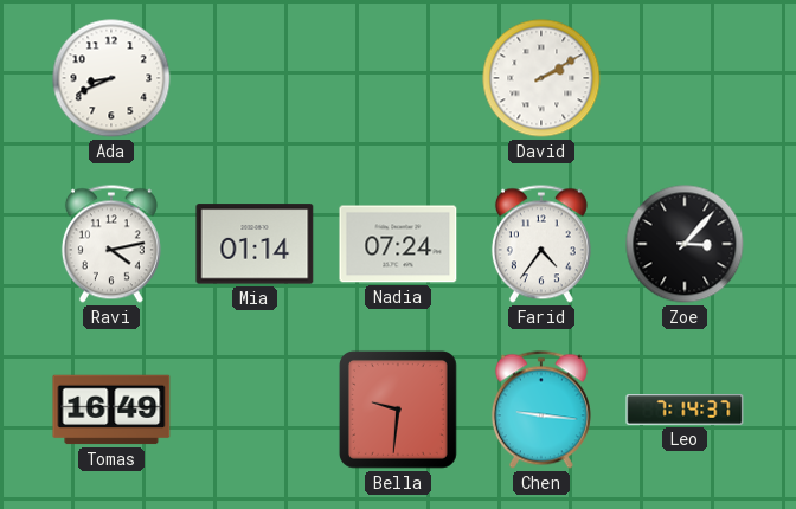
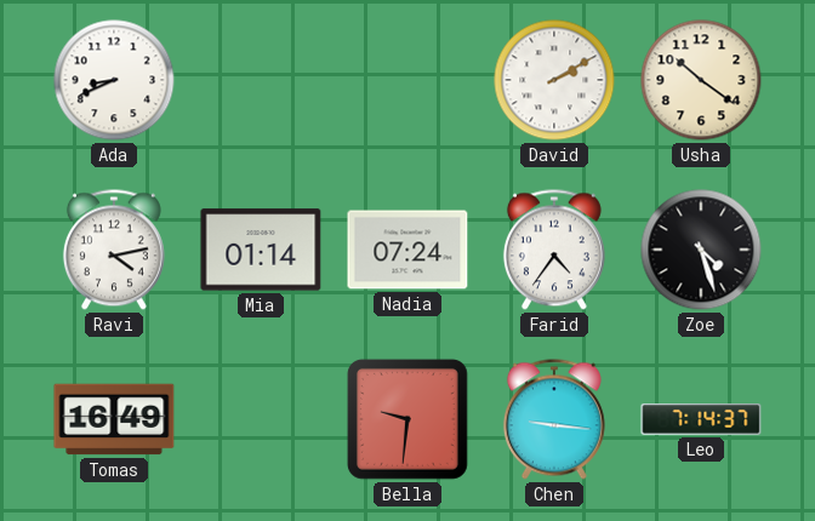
Usha: none -> 10:21
Zoe: 3:07 -> 4:27
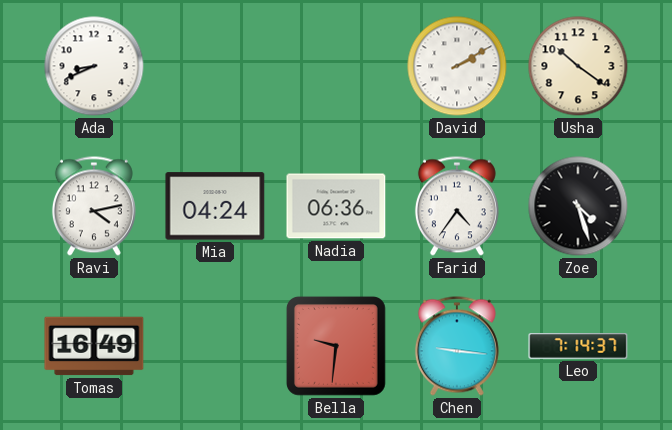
Mia: 01:14 -> 04:24
Nadia: 07:24 -> 06:36
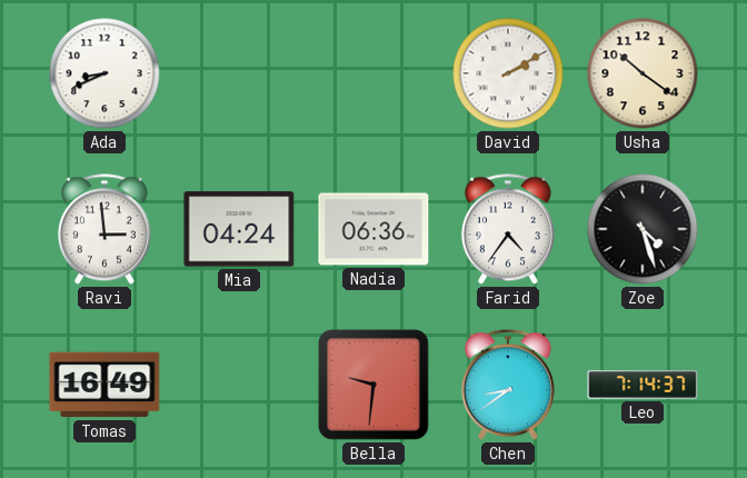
Ravi: 4:13 -> 2:59
Chen: 9:16 -> 8:39
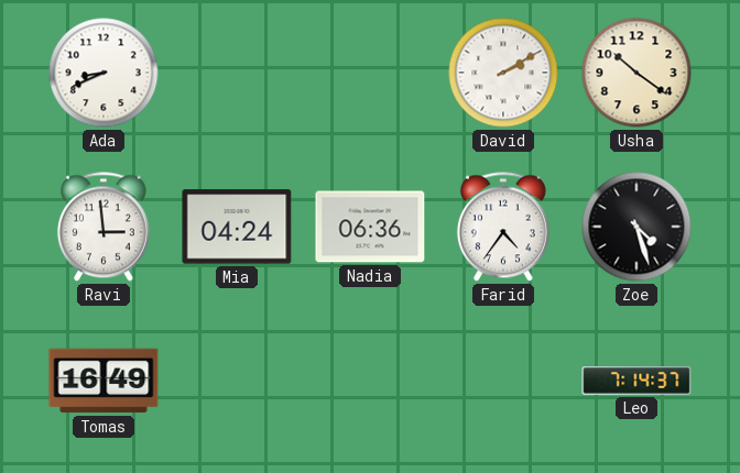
Bella: 9:31 -> none
Chen: 8:39 -> none
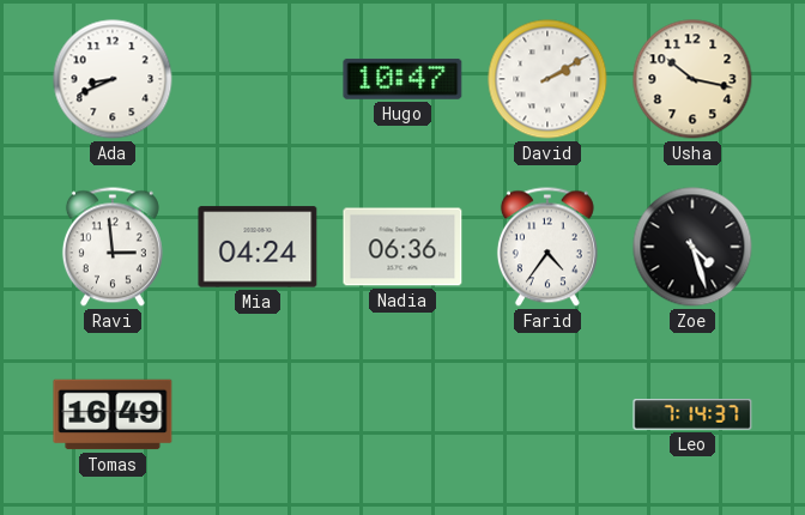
Hugo: none -> 10:47
Usha: 10:21 -> 10:17
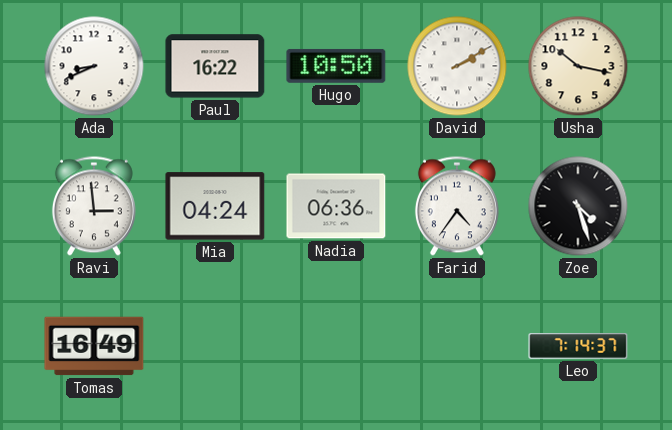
Paul: none -> 16:22
Hugo: 10:47 -> 10:50
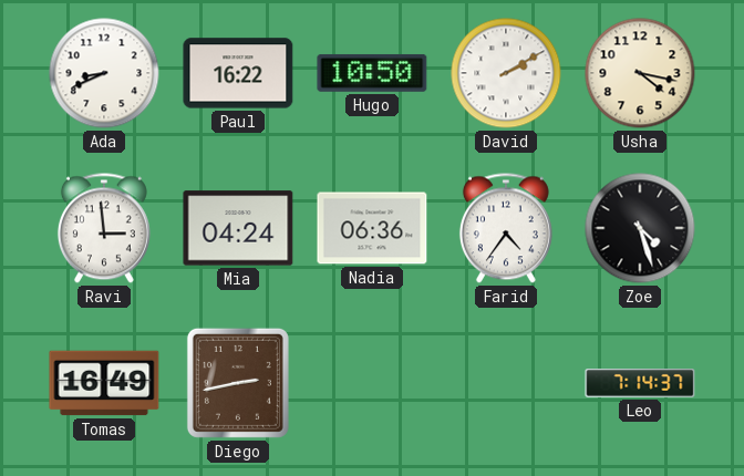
Usha: 10:17 -> 4:17
Diego: none -> 2:43
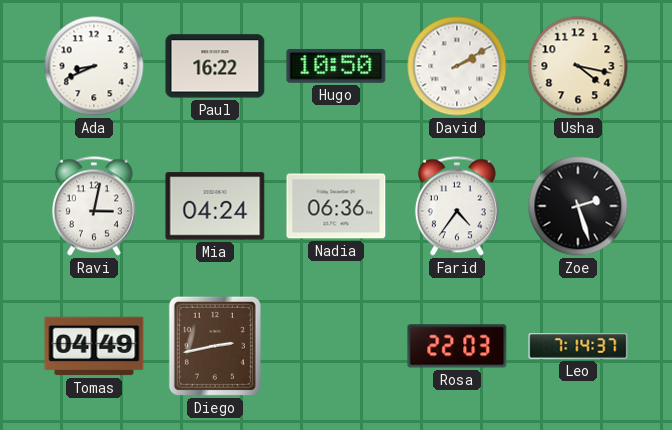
Ravi: 2:59 -> 3:02
Zoe: 4:27 -> 2:27
Tomas: 16:49 -> 04:49
Rosa: none -> 22:03
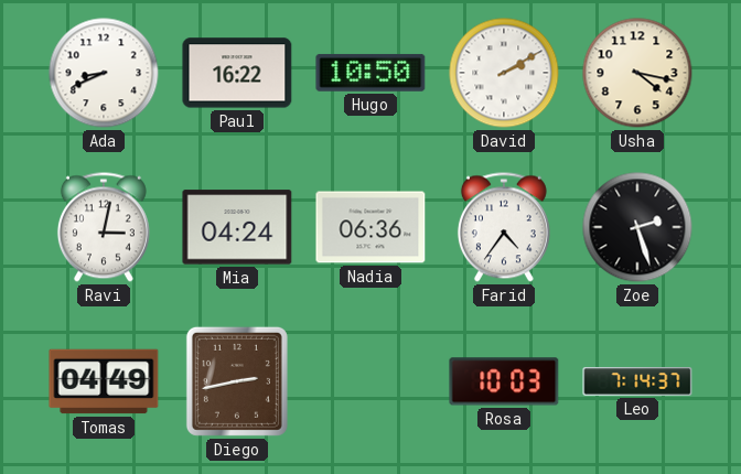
Rosa: 22:03 -> 10:03
